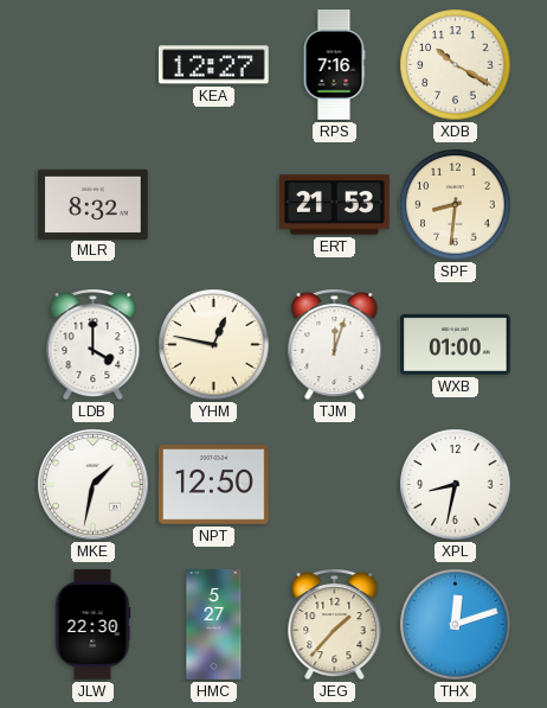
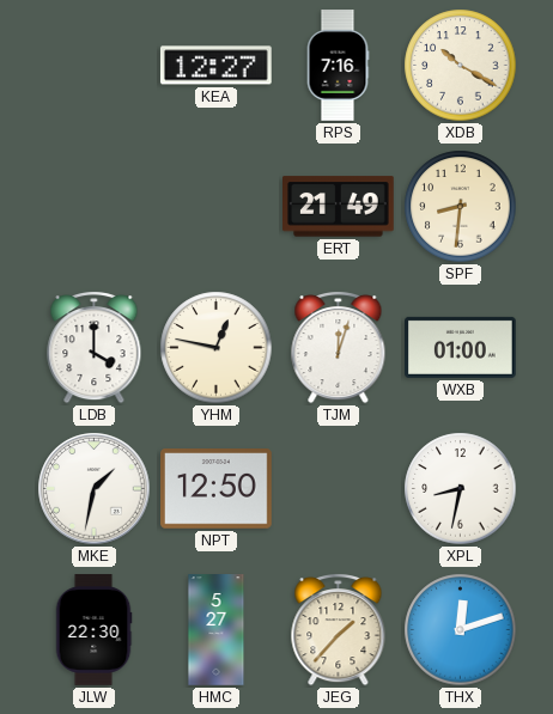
MLR: 8:32 -> none
ERT: 21:53 -> 21:49
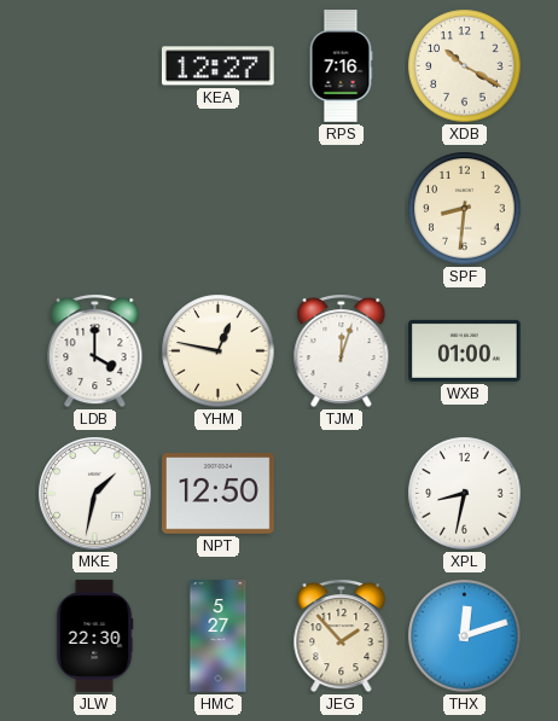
ERT: 21:49 -> none
JEG: 1:37 -> 1:53
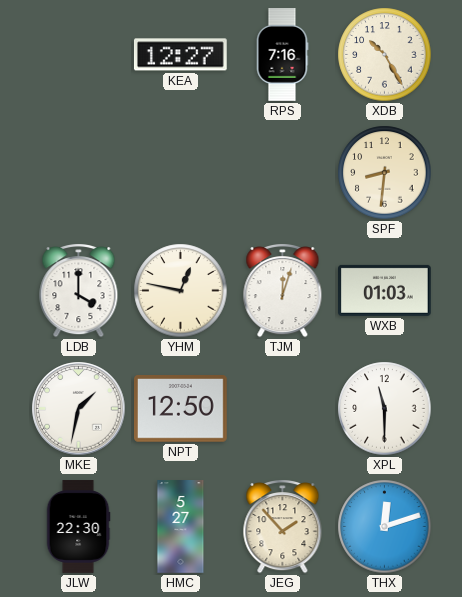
XDB: 10:20 -> 10:25
WXB: 01:00 -> 01:03
XPL: 8:32 -> 11:30
